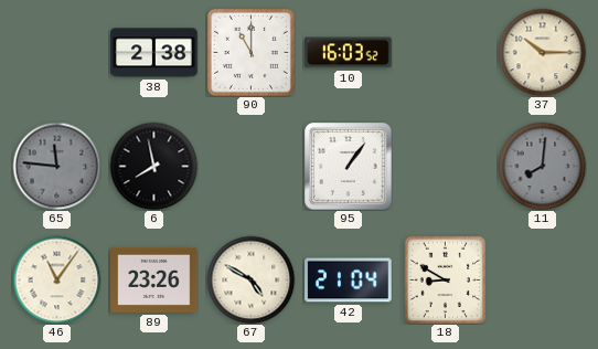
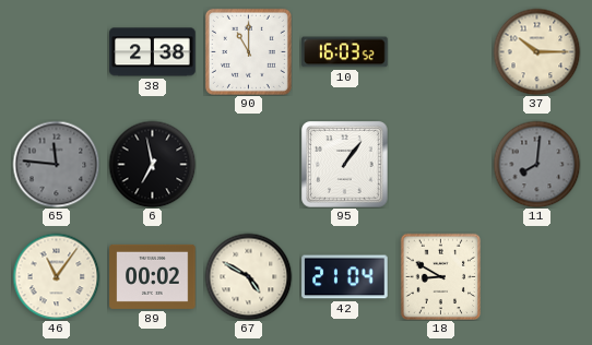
6: 7:58 -> 6:58
89: 23:26 -> 00:02
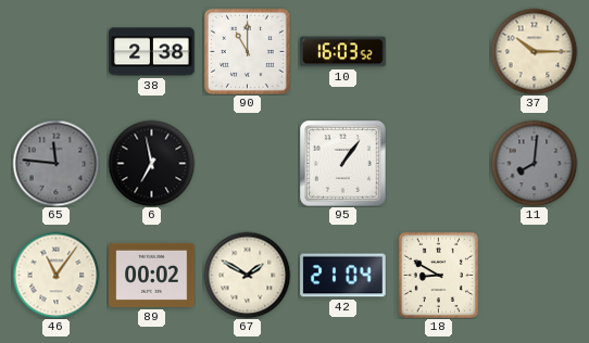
67: 4:50 -> 1:50
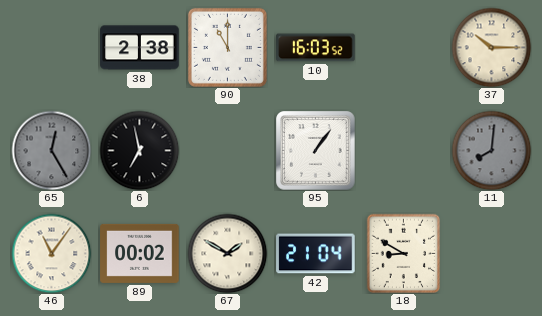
65: 11:46 -> 12:25
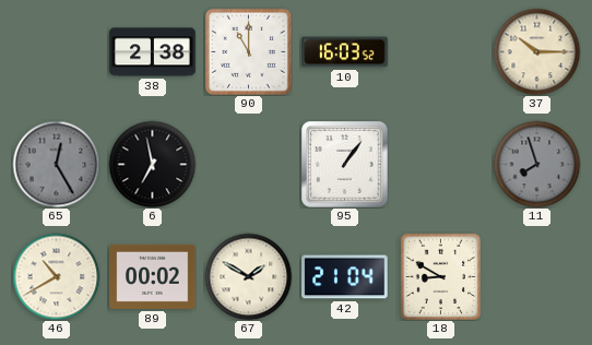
11: 8:01 -> 7:57
46: 11:06 -> 10:40
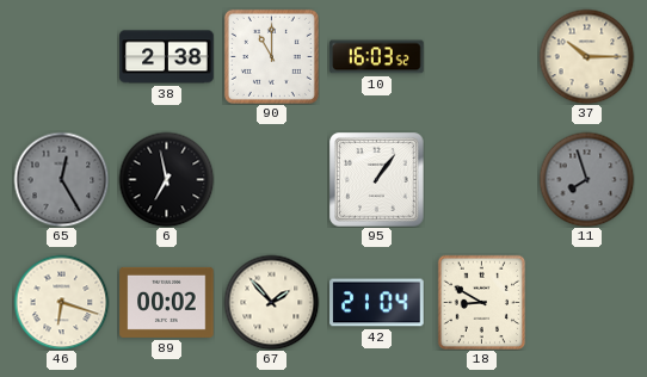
46: 10:40 -> 6:18
67: 1:50 -> 1:53
